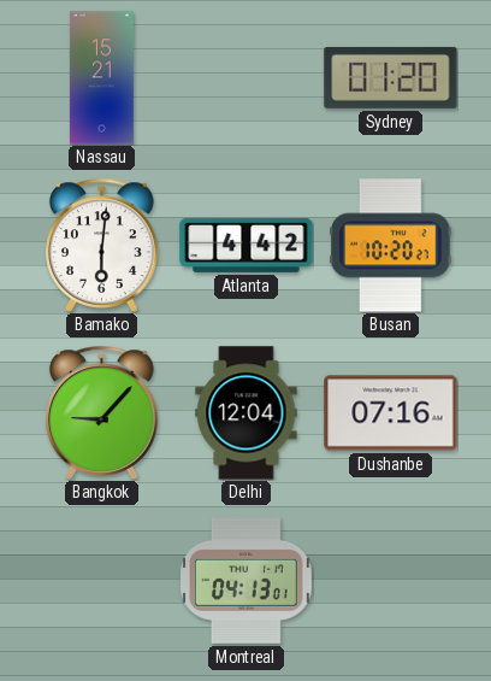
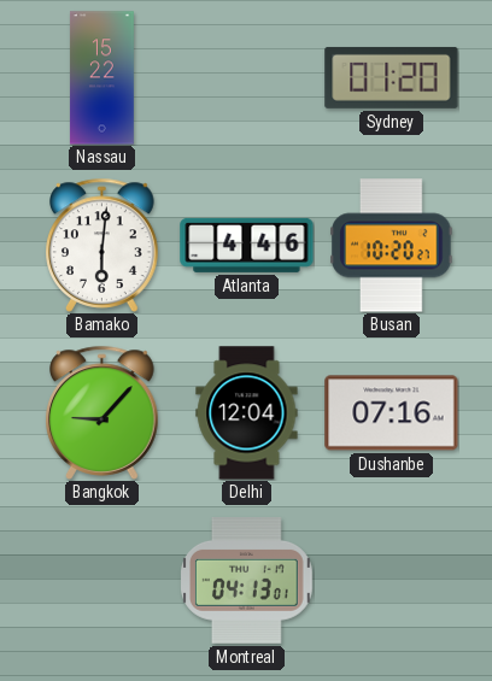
Nassau: 15:21 -> 15:22
Atlanta: 4:42 -> 4:46
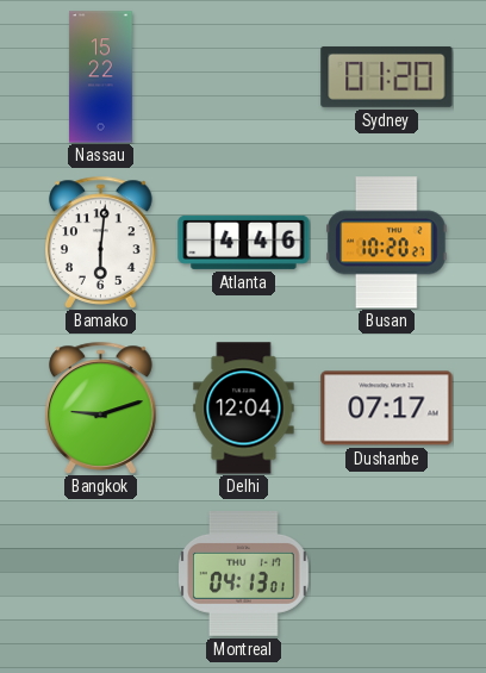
Bangkok: 9:07 -> 9:12
Dushanbe: 07:16 -> 07:17
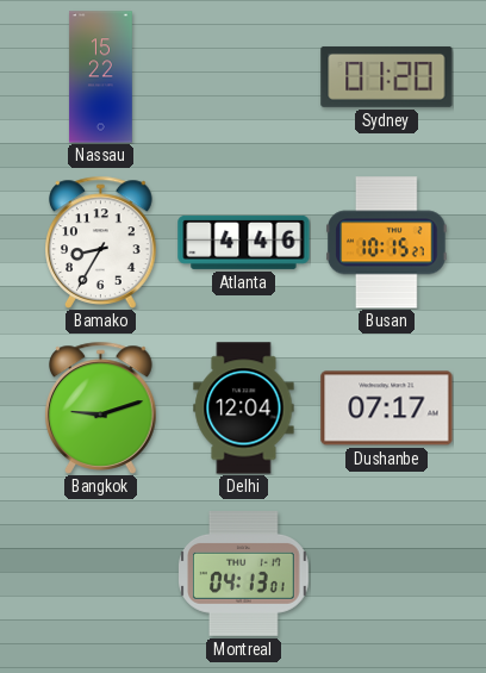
Bamako: 6:01 -> 8:35
Busan: 10:20 -> 10:15
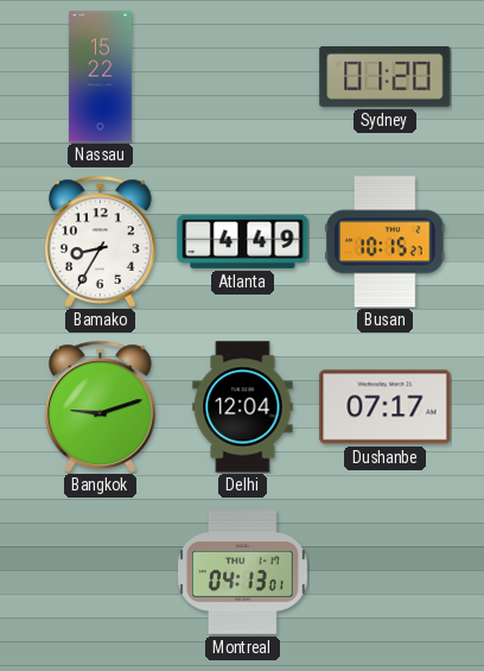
Atlanta: 4:46 -> 4:49
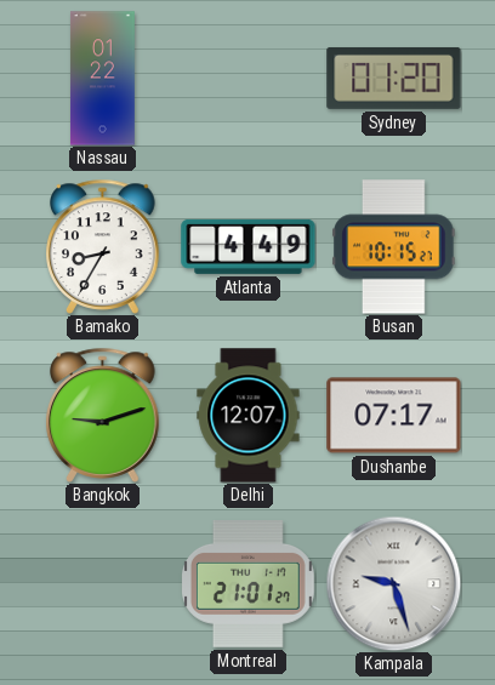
Nassau: 15:22 -> 01:22
Delhi: 12:04 -> 12:07
Montreal: 04:13 -> 21:01
Kampala: none -> 9:27
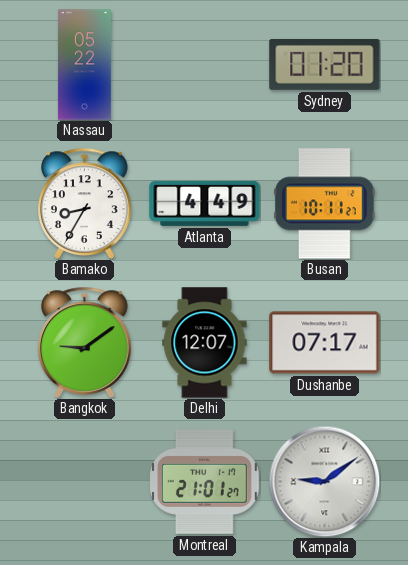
Nassau: 01:22 -> 05:22
Busan: 10:15 -> 10:11
Bangkok: 9:12 -> 9:09
Kampala: 9:27 -> 9:09
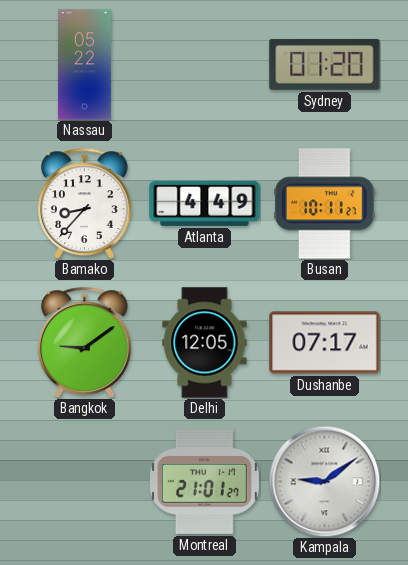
Bamako: 8:35 -> 8:37
Delhi: 12:07 -> 12:05
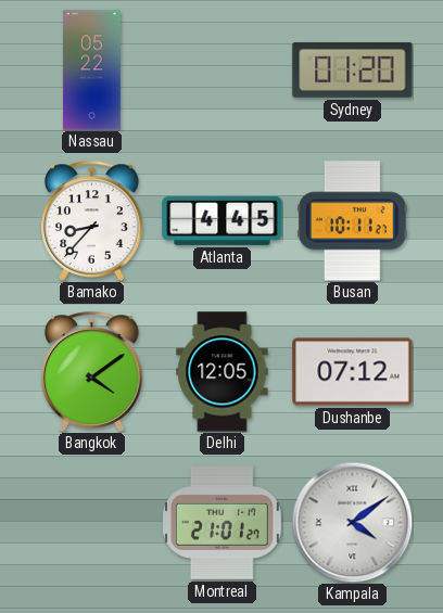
Atlanta: 4:49 -> 4:45
Bangkok: 9:09 -> 4:09
Dushanbe: 07:17 -> 07:12
Kampala: 9:09 -> 4:09
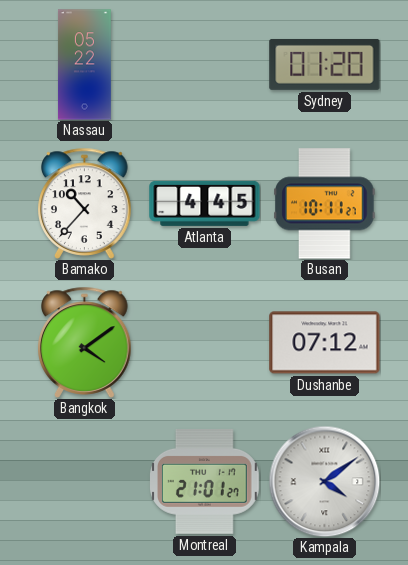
Bamako: 8:37 -> 10:37
Delhi: 12:05 -> none
